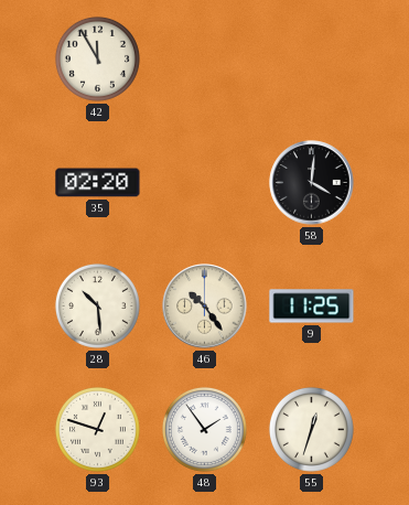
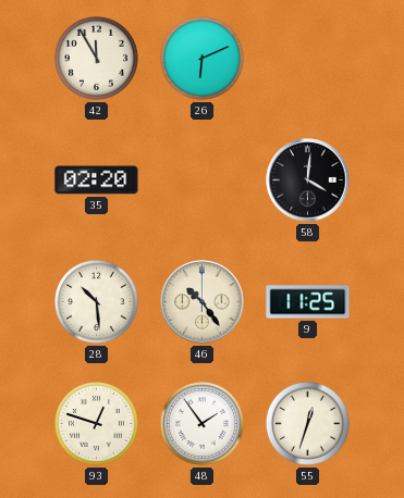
26: none -> 6:11
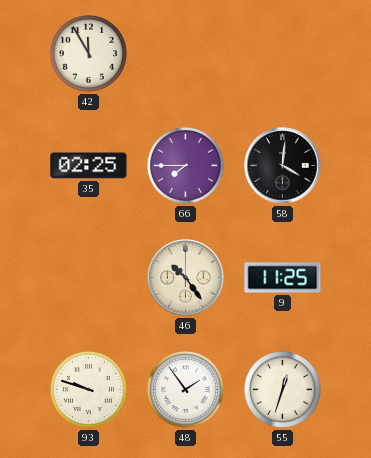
26: 6:11 -> none
35: 02:20 -> 02:25
66: none -> 7:45
28: 10:29 -> none
93: 12:48 -> 9:48
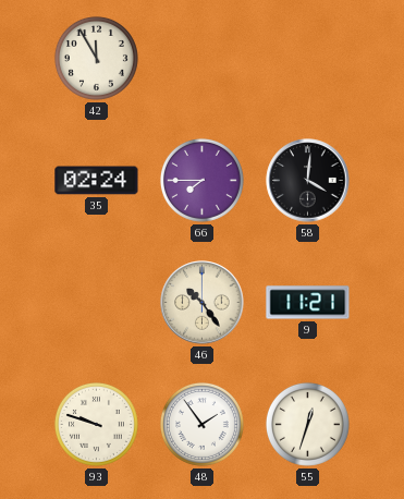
35: 02:25 -> 02:24
9: 11:25 -> 11:21
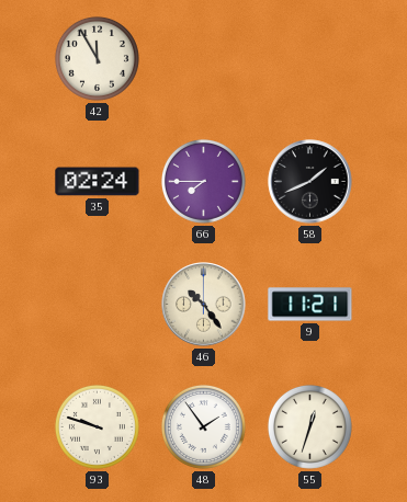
58: 4:01 -> 1:41
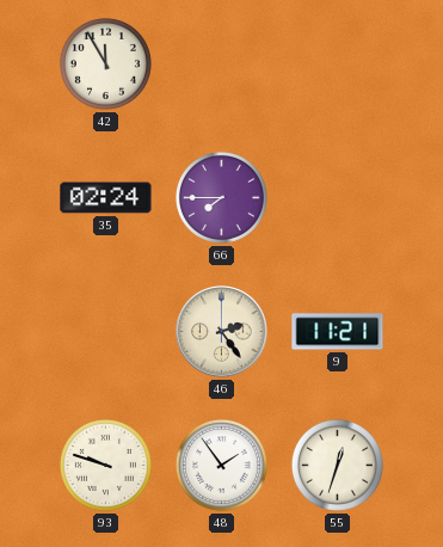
58: 1:41 -> none
46: 10:24 -> 2:24
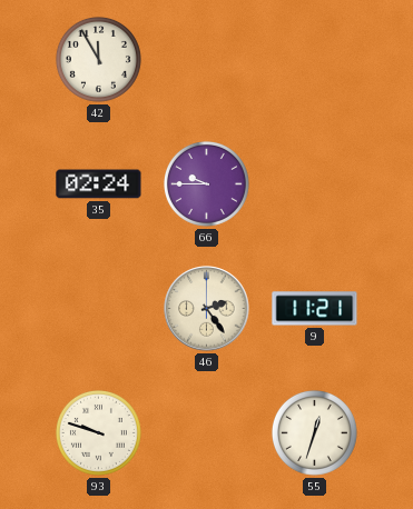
66: 7:45 -> 9:45
48: 1:54 -> none
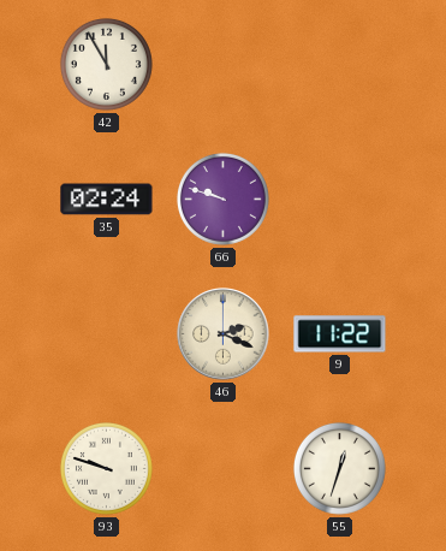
66: 9:45 -> 9:48
46: 2:24 -> 2:19
9: 11:21 -> 11:22
